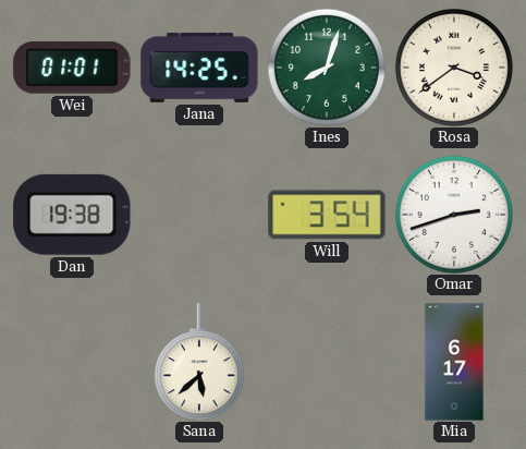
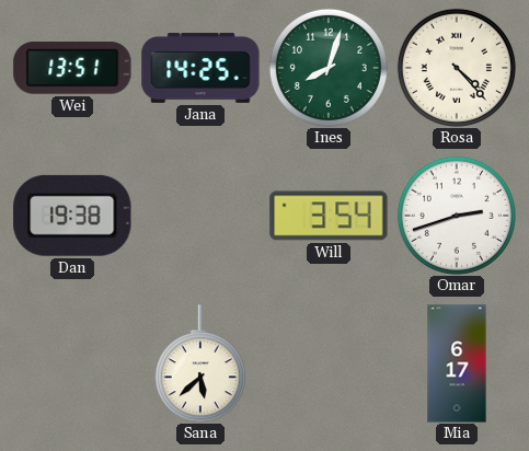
Wei: 01:01 -> 13:51
Rosa: 3:39 -> 4:23
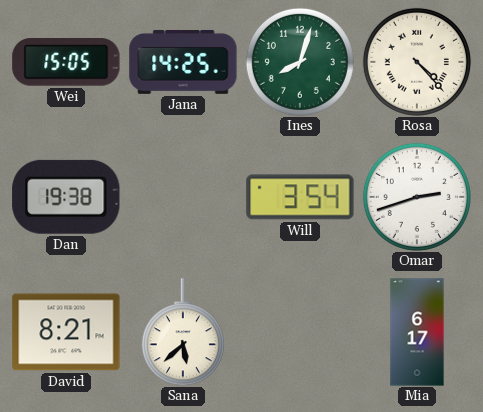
Wei: 13:51 -> 15:05
David: none -> 8:21
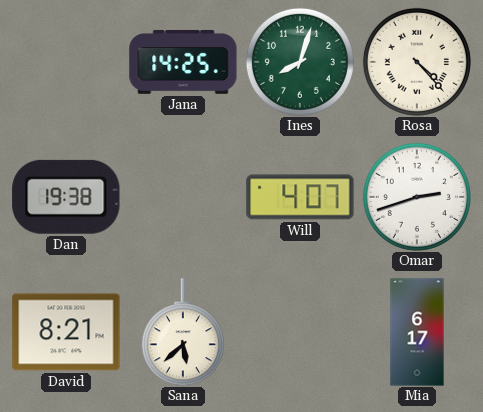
Wei: 15:05 -> none
Will: 3:54 -> 4:07
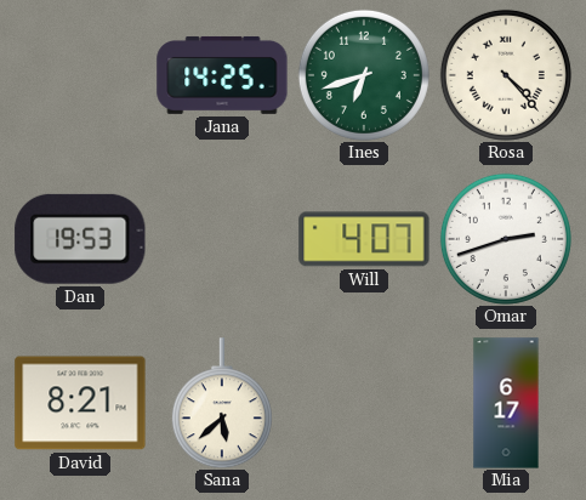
Ines: 8:03 -> 6:42
Dan: 19:38 -> 19:53
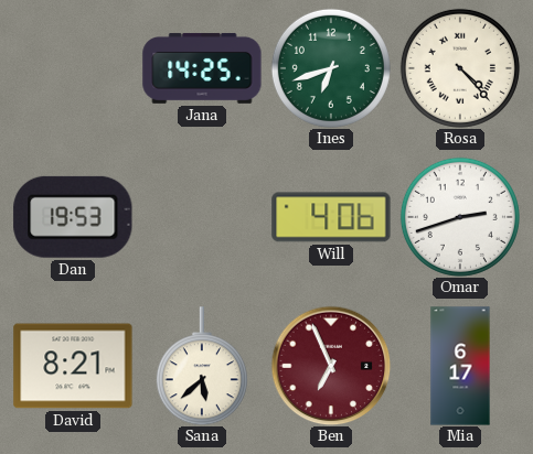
Will: 4:07 -> 4:06
Ben: none -> 6:56
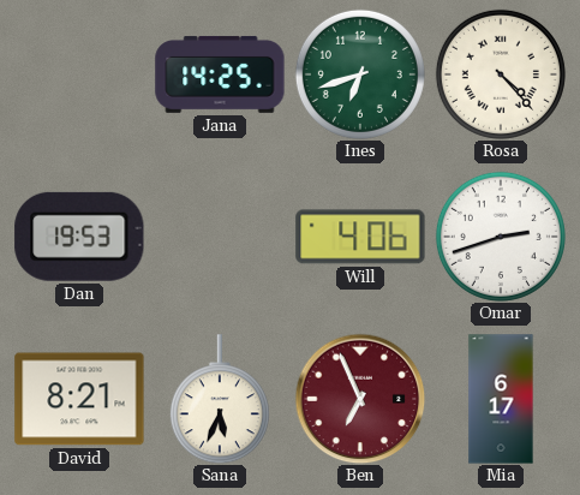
Sana: 5:38 -> 5:34
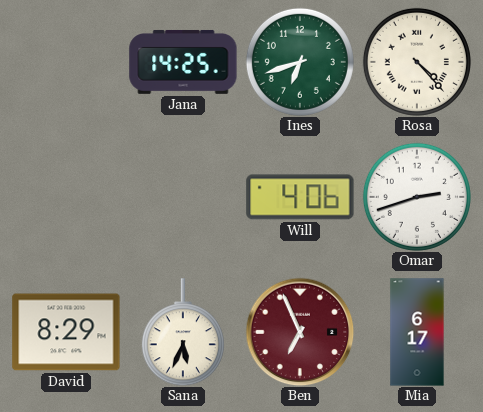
Dan: 19:53 -> none
David: 8:21 -> 8:29
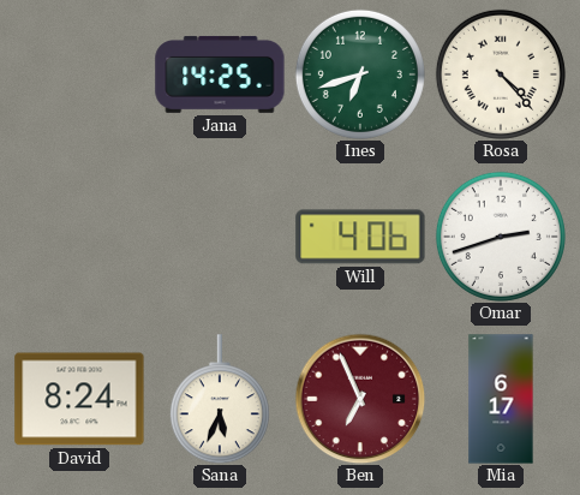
David: 8:29 -> 8:24
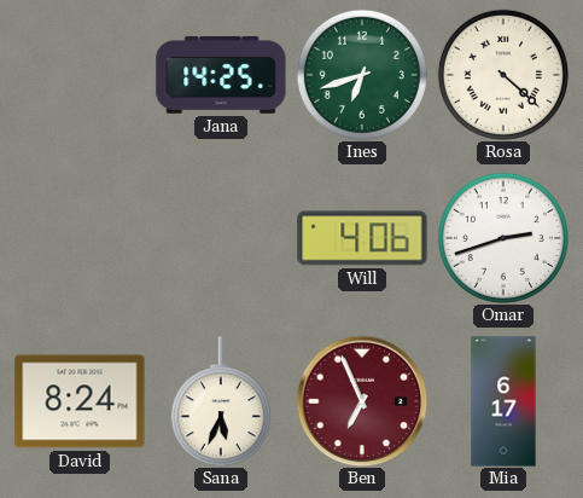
Rosa: 4:23 -> 4:22
